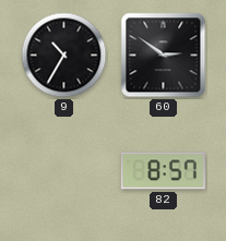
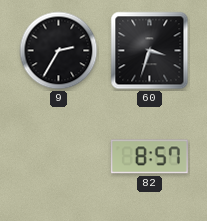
9: 10:35 -> 2:35
60: 2:51 -> 3:33
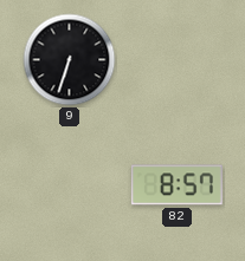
9: 2:35 -> 6:33
60: 3:33 -> none
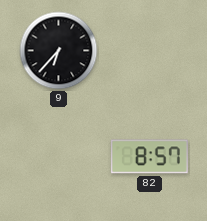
9: 6:33 -> 6:37
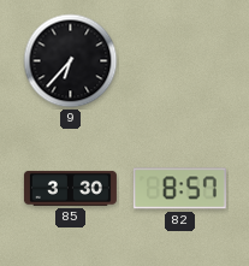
85: none -> 3:30
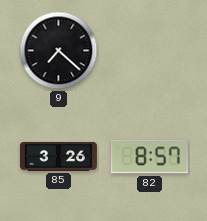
9: 6:37 -> 7:22
85: 3:30 -> 3:26
